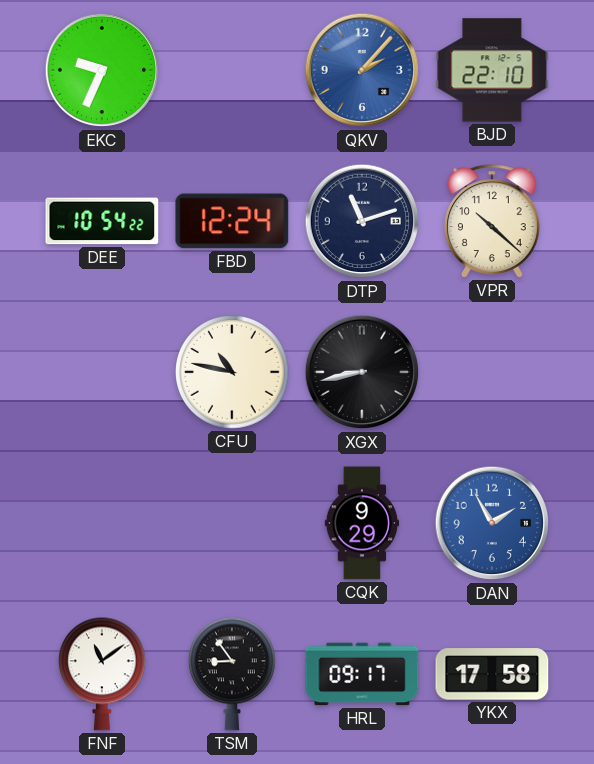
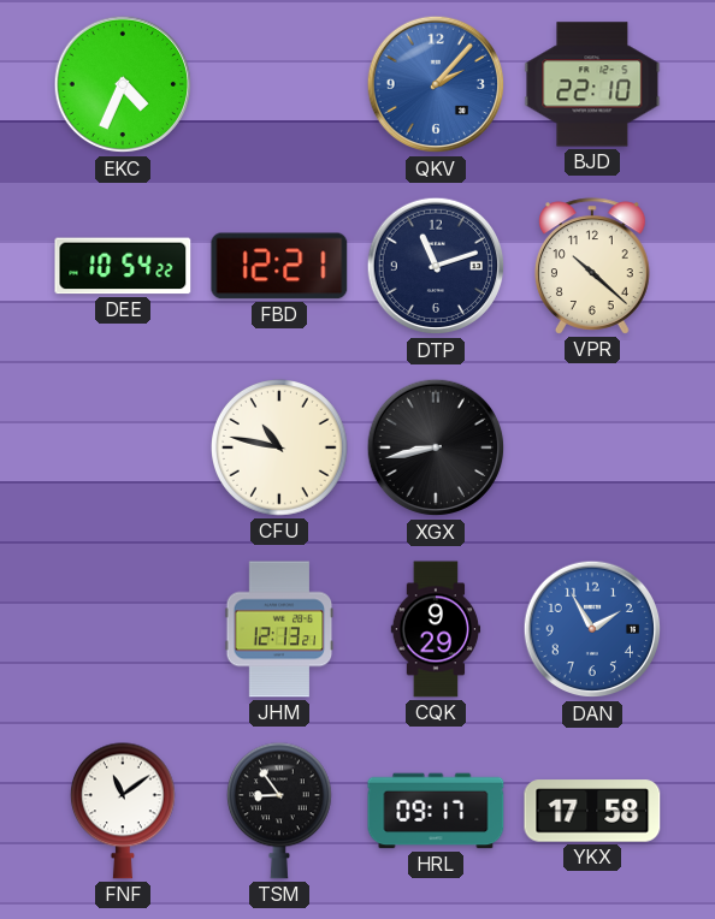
EKC: 9:34 -> 4:34
FBD: 12:24 -> 12:21
JHM: none -> 12:13
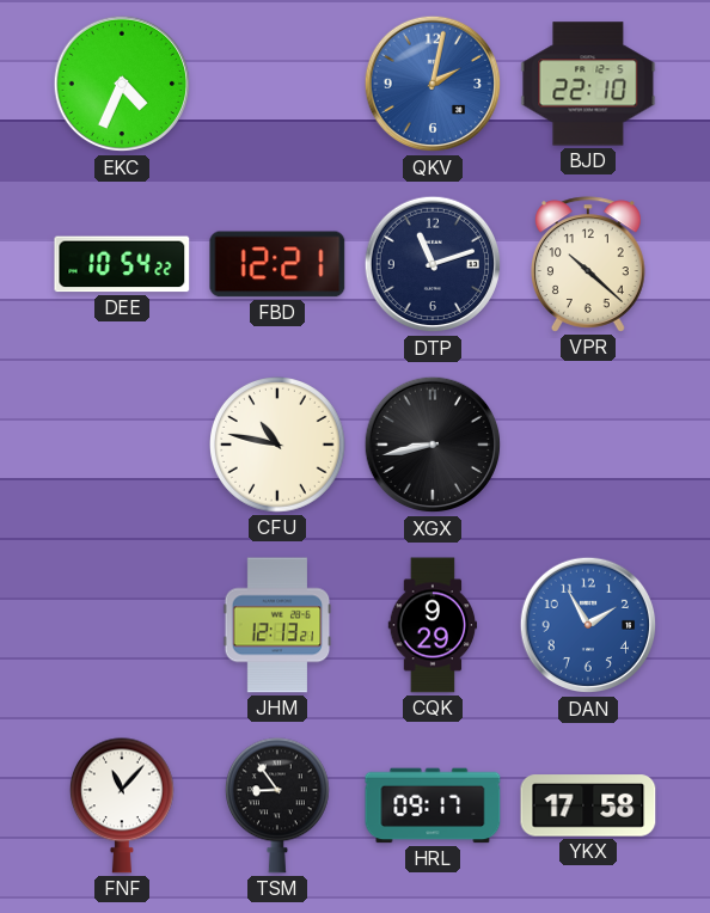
QKV: 2:07 -> 2:02
FNF: 11:09 -> 11:07
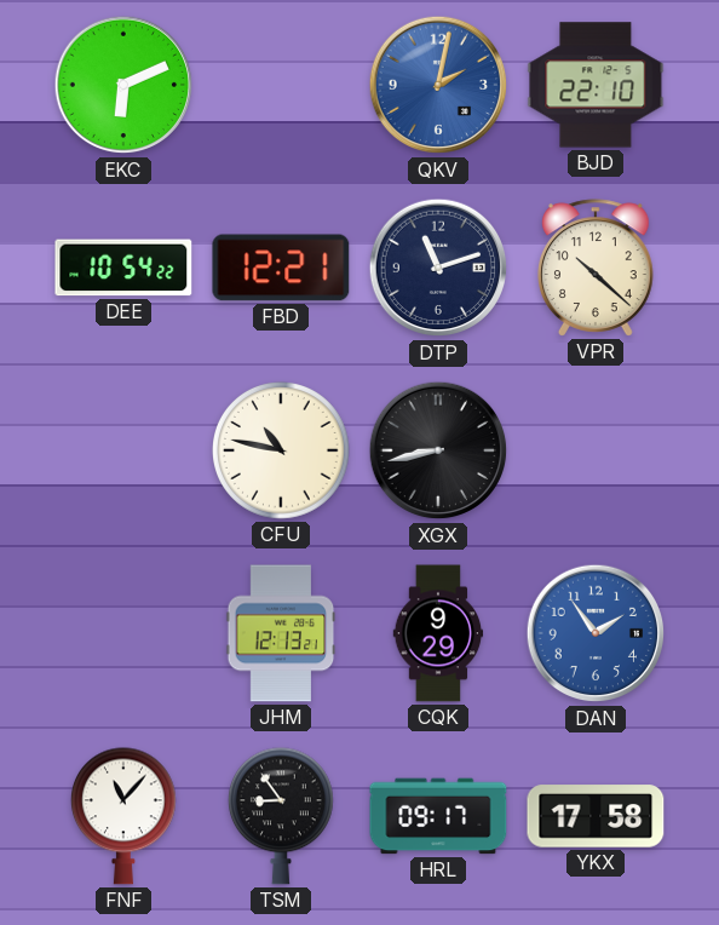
EKC: 4:34 -> 6:11
DAN: 1:55 -> 1:54
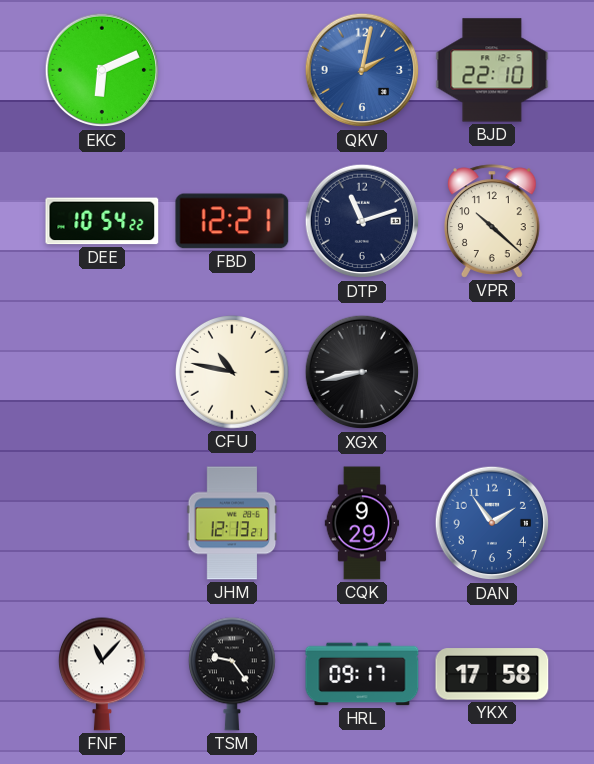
TSM: 8:54 -> 9:24
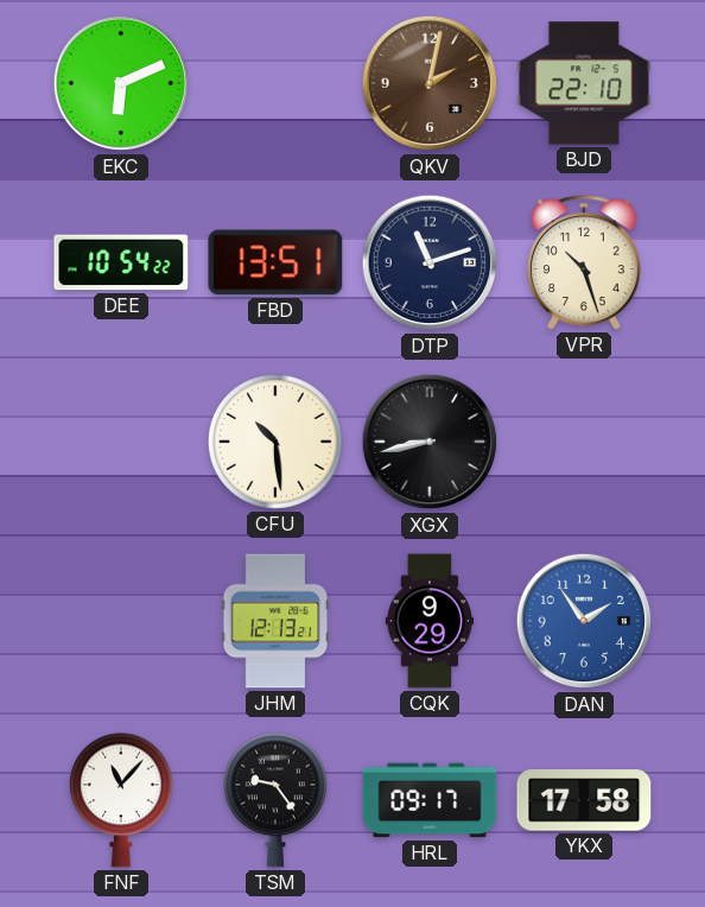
QKV dial: blue -> brown
FBD: 12:21 -> 13:51
VPR: 10:22 -> 10:27
CFU: 10:47 -> 10:29
